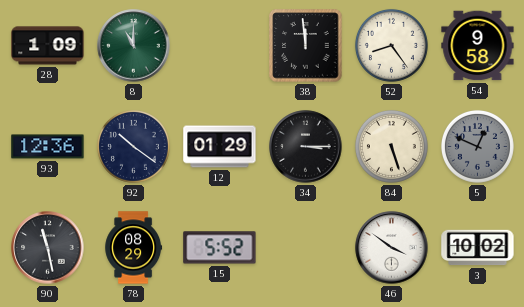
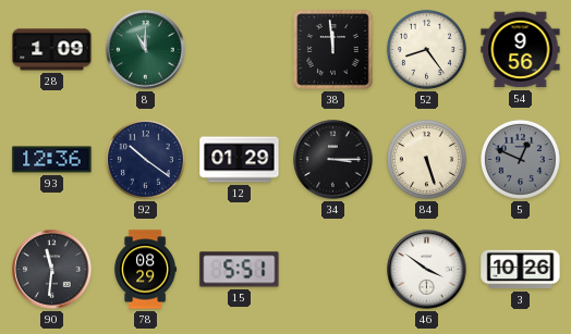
54: 9:58 -> 9:56
90: 11:28 -> 11:31
15: 5:52 -> 5:51
3: 10:02 -> 10:26
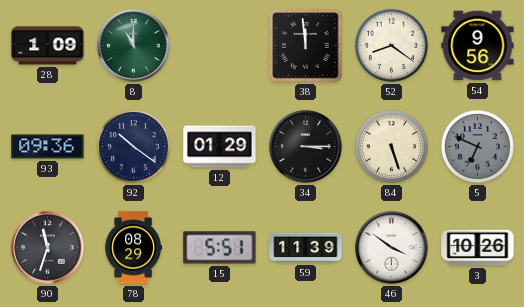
52: 8:24 -> 8:21
93: 12:36 -> 09:36
5: 12:49 -> 6:49
90: 11:31 -> 11:33
59: none -> 11:39
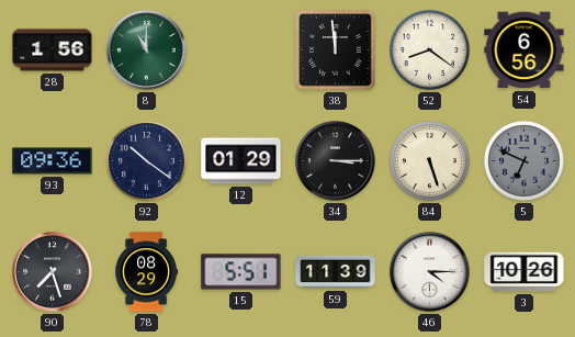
28: 1:09 -> 1:56
54: 9:56 -> 6:56
90: 11:33 -> 7:27
46: 3:51 -> 4:15
